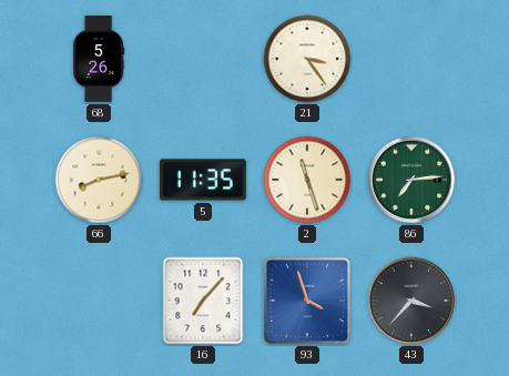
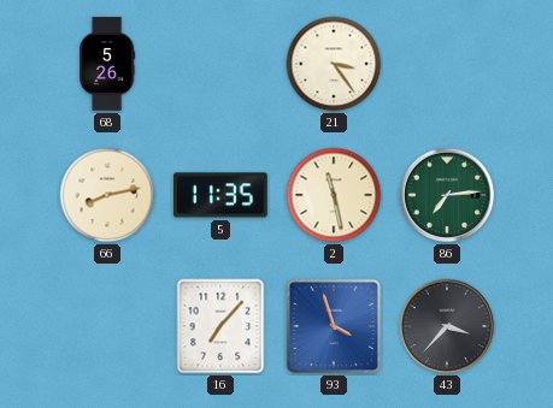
2: 11:27 -> 11:28
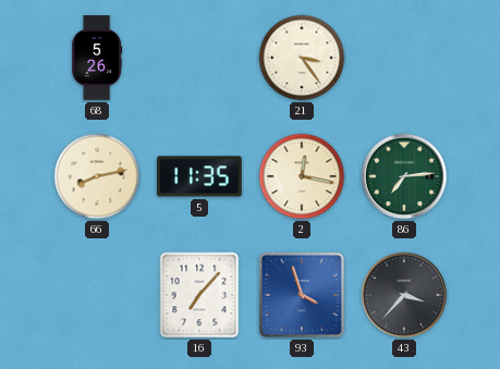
2: 11:28 -> 12:17
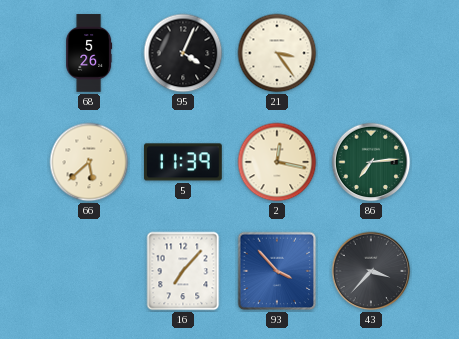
95: none -> 4:04
66: 8:13 -> 5:38
5: 11:35 -> 11:39
93: 3:57 -> 3:53
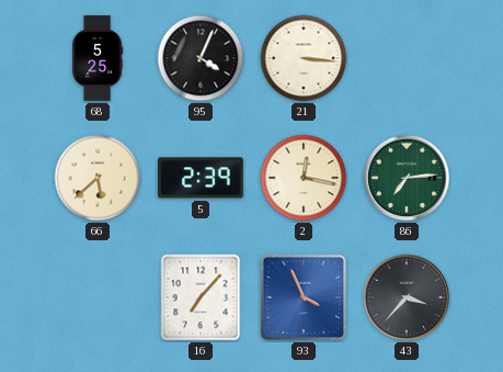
68: 5:26 -> 5:25
21: 3:24 -> 3:16
5: 11:39 -> 2:39
93: 3:53 -> 3:56
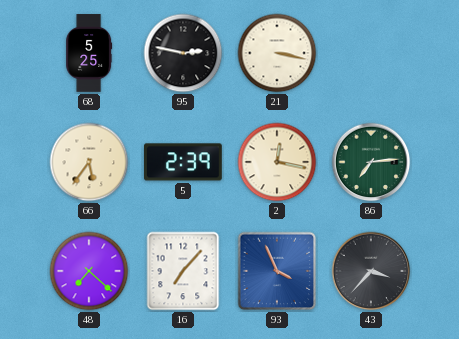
95: 4:04 -> 2:47
21: 3:16 -> 3:17
66: 5:38 -> 5:36
48: none -> 7:22
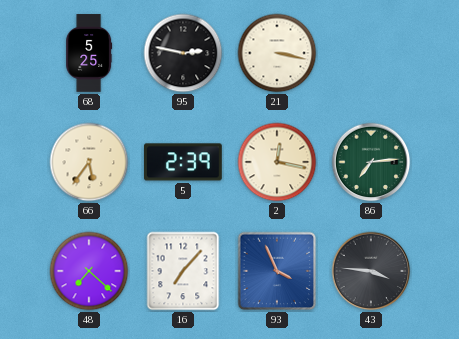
43: 3:37 -> 3:46
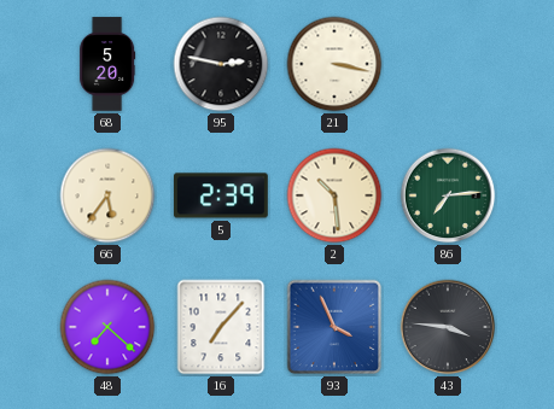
68: 5:25 -> 5:20
2: 12:17 -> 10:29
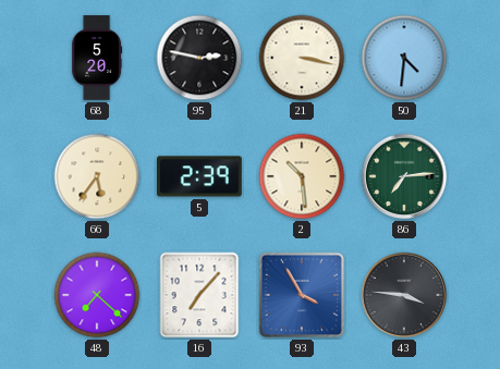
50: none -> 4:31
93: 3:56 -> 3:55
